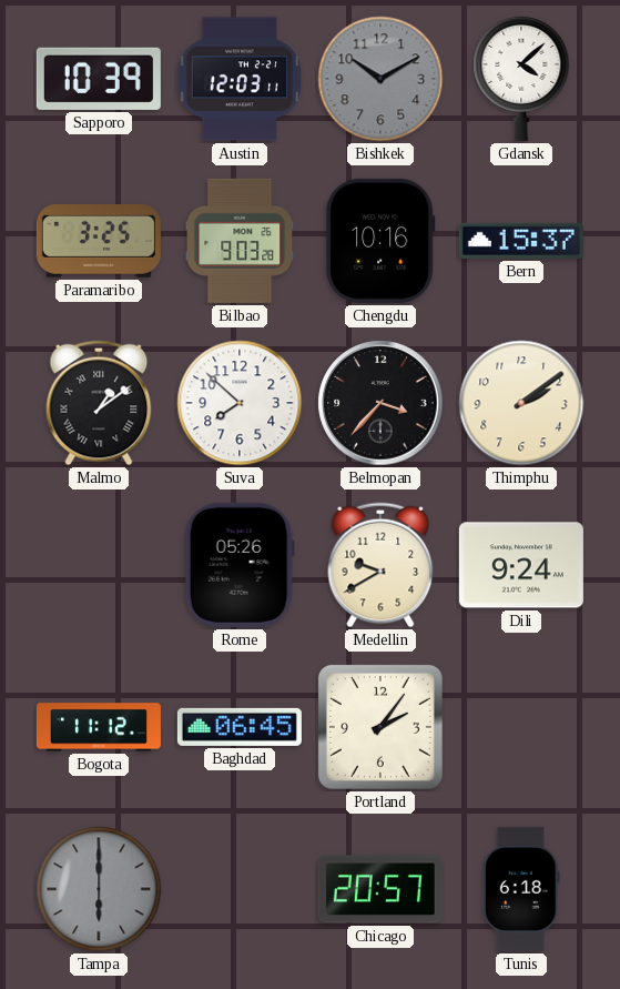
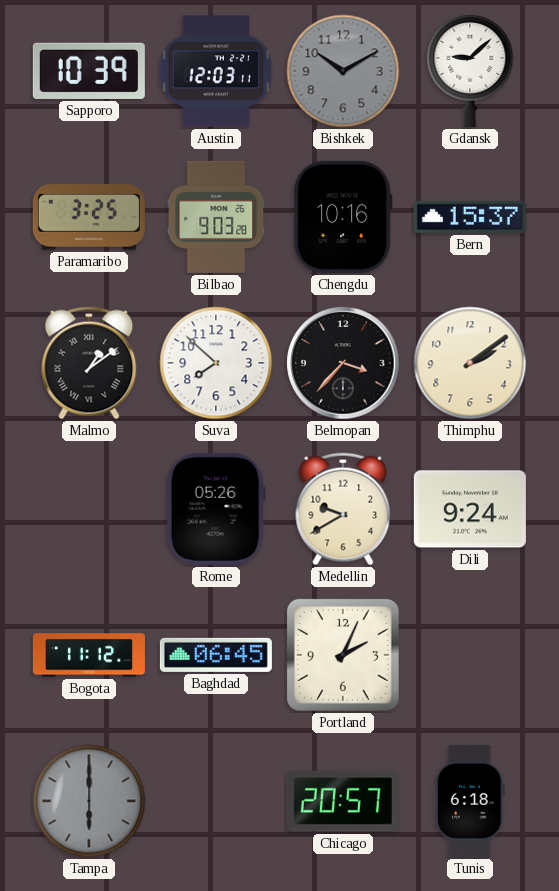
Gdansk: 4:08 -> 9:08
Portland: 2:06 -> 2:04
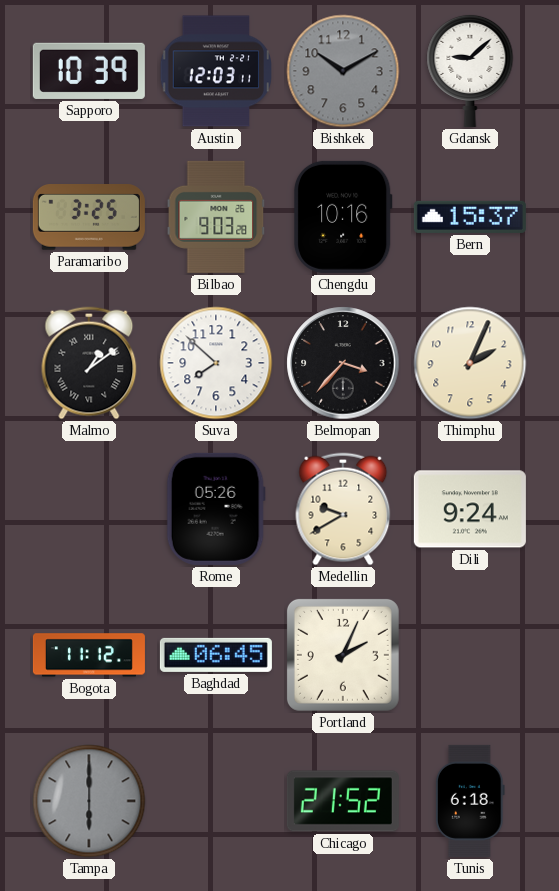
Thimphu: 2:09 -> 2:04
Chicago: 20:57 -> 21:52
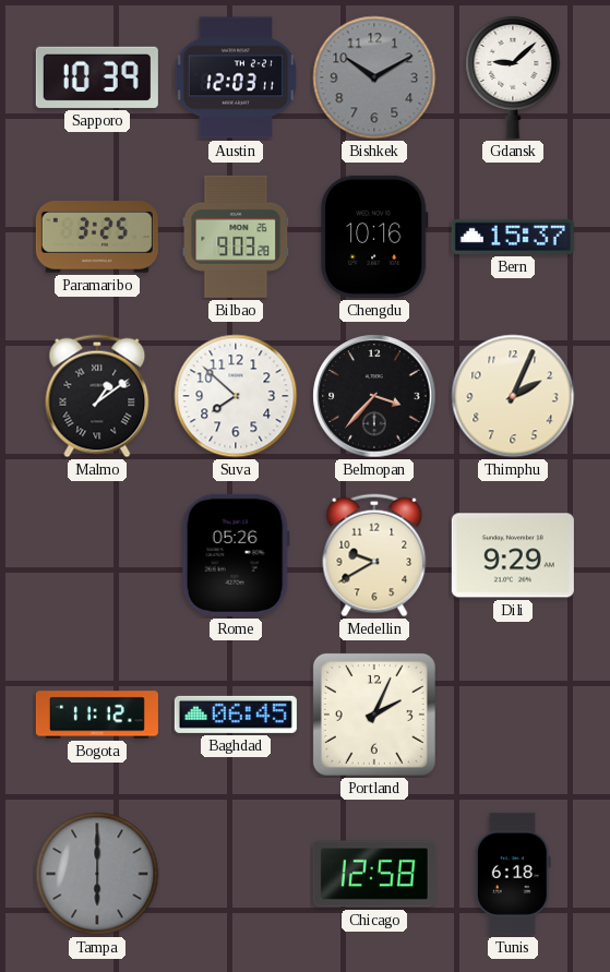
Dili: 9:24 -> 9:29
Chicago: 21:52 -> 12:58
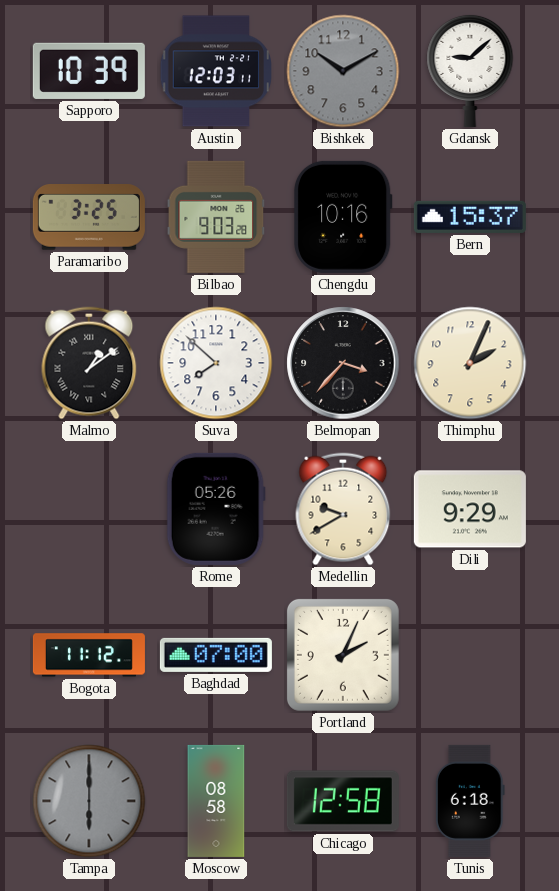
Baghdad: 06:45 -> 07:00
Moscow: none -> 08:58
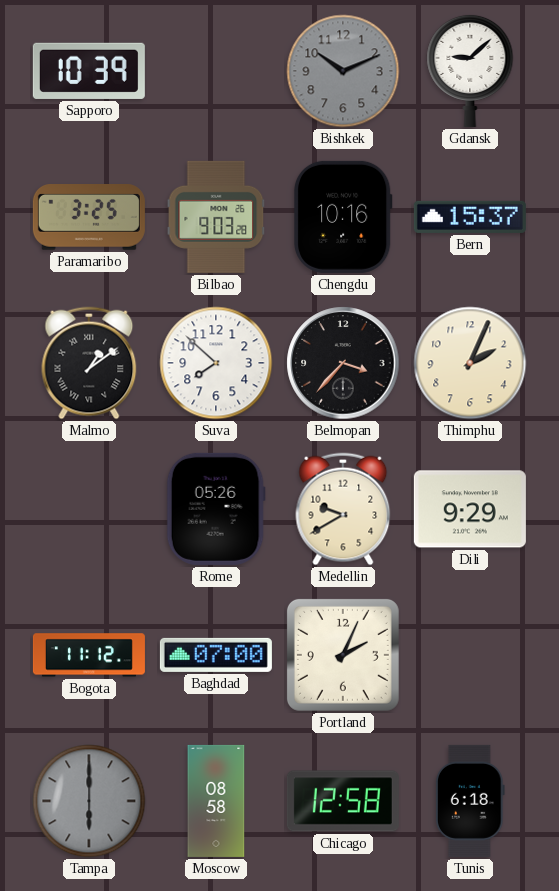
Austin: 12:03 -> none
Bishkek: 10:10 -> 10:11
